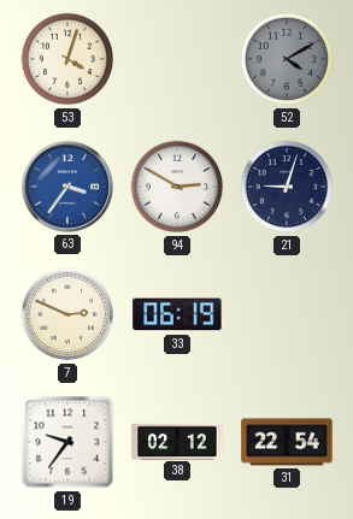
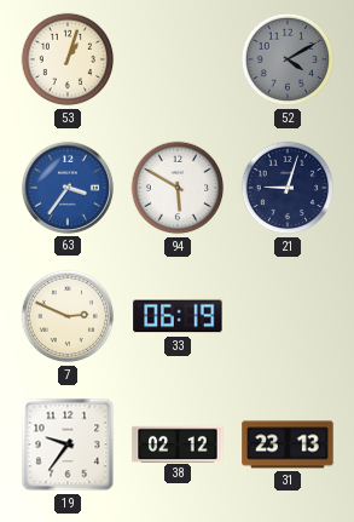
53: 4:03 -> 1:03
94: 2:50 -> 5:50
31: 22:54 -> 23:13
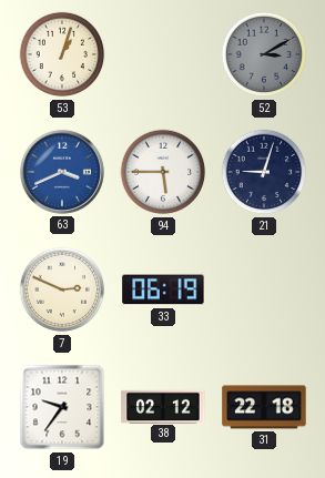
52: 4:10 -> 3:10
63: 3:36 -> 3:41
94: 5:50 -> 5:45
31: 23:13 -> 22:18
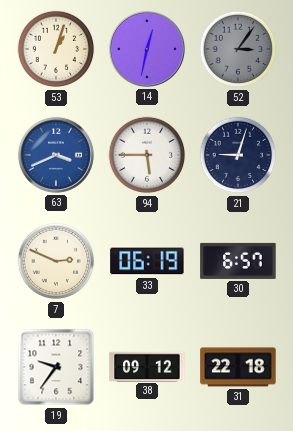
14: none -> 12:32
52: 3:10 -> 3:06
30: none -> 6:57
38: 02:12 -> 09:12
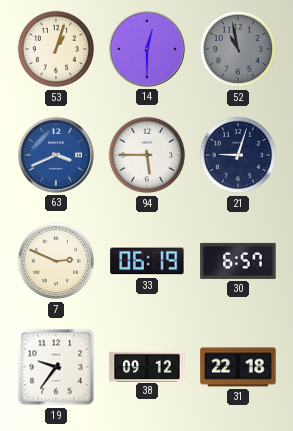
14: 12:32 -> 12:30
52: 3:06 -> 10:58
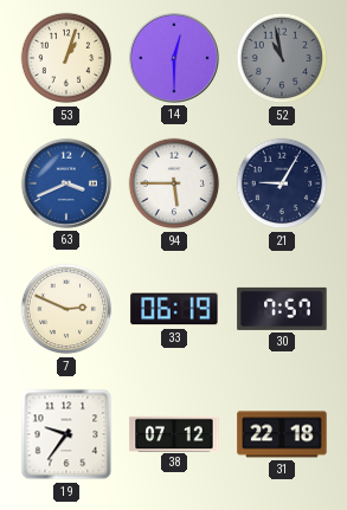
21: 9:03 -> 9:05
30: 6:57 -> 7:57
38: 09:12 -> 07:12
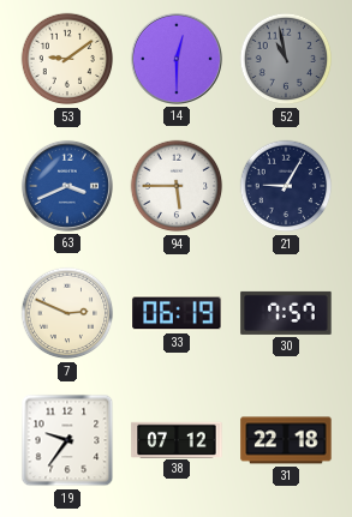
53: 1:03 -> 9:09
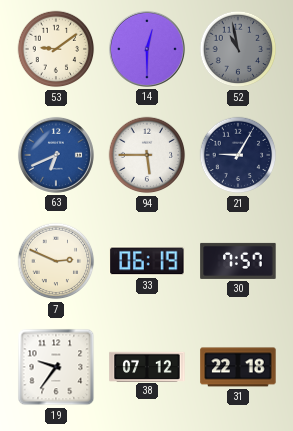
63: 3:41 -> 6:41
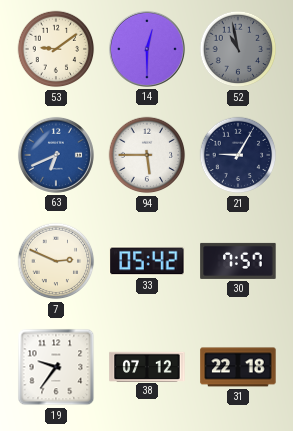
33: 06:19 -> 05:42
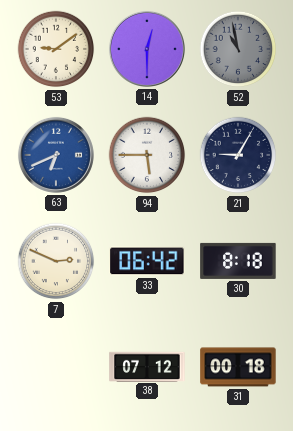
33: 05:42 -> 06:42
30: 7:57 -> 8:18
19: 9:36 -> none
31: 22:18 -> 00:18
